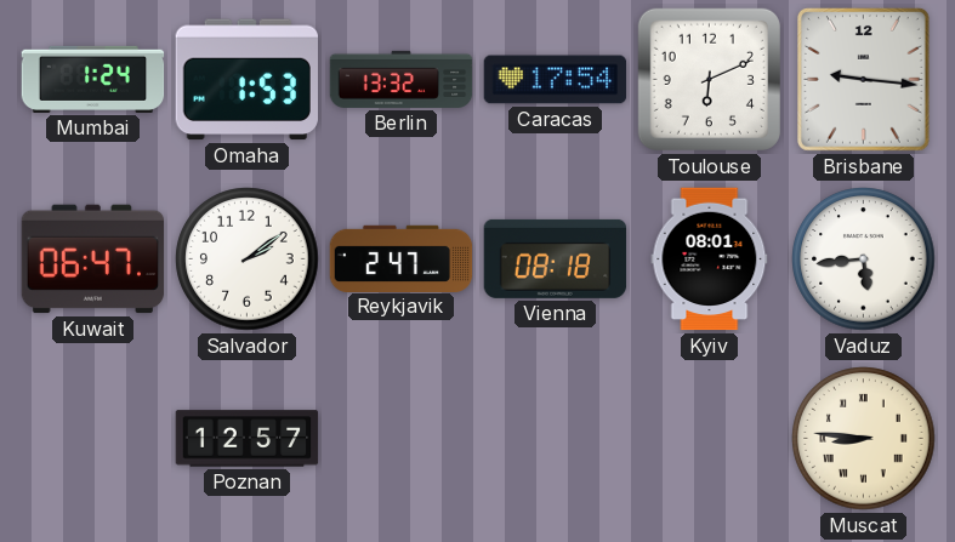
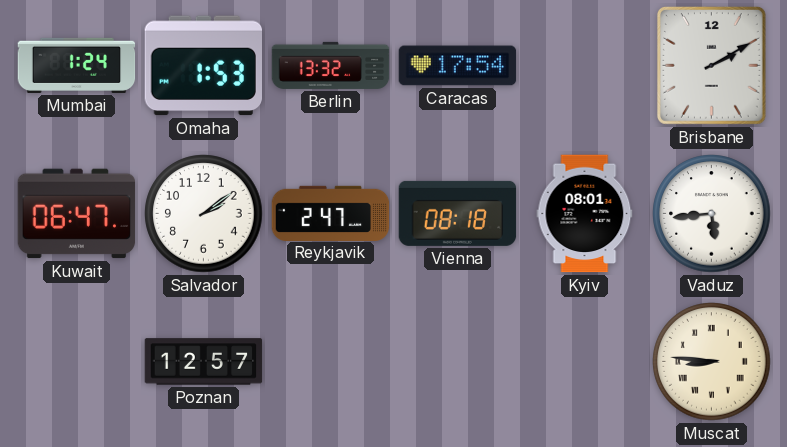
Toulouse: 6:11 -> none
Brisbane: 9:16 -> 2:10
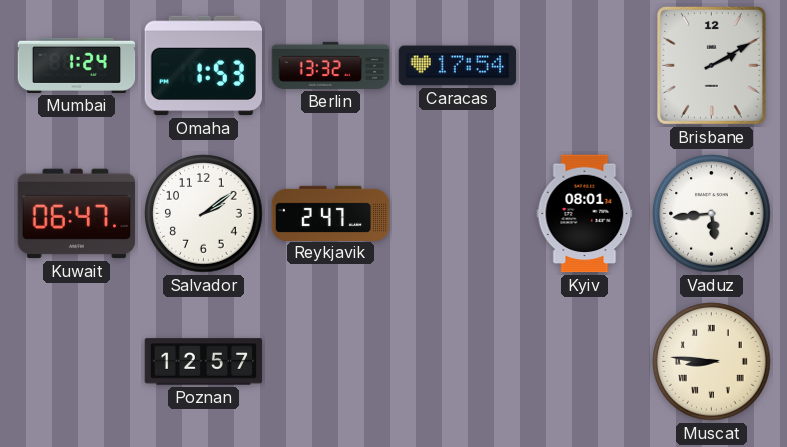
Vienna: 08:18 -> none
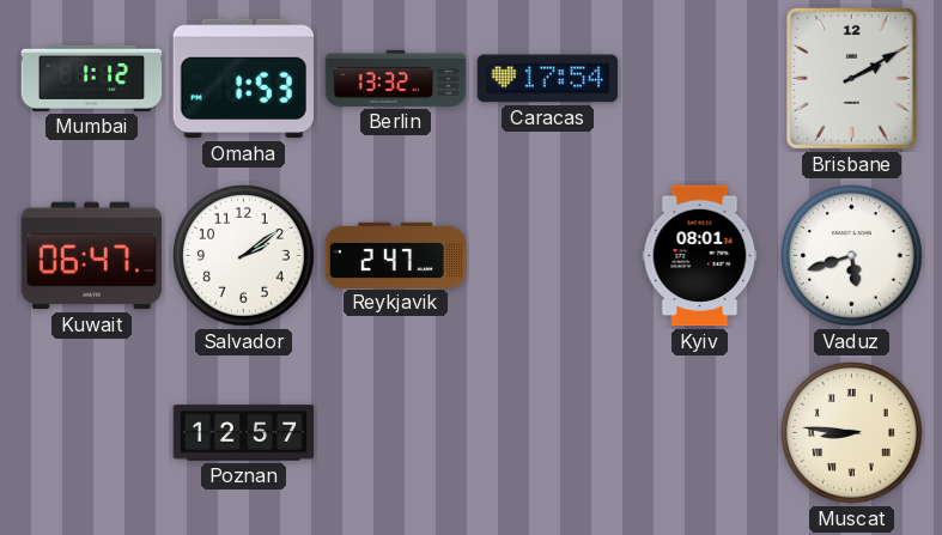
Mumbai: 1:24 -> 1:12
Vaduz: 5:44 -> 5:42
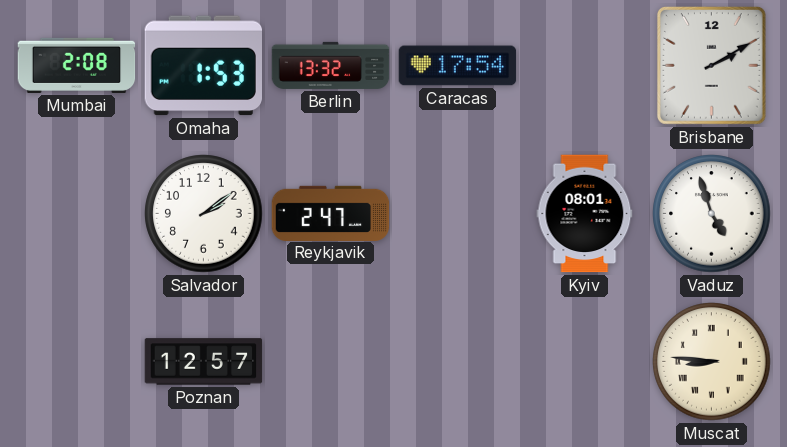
Mumbai: 1:12 -> 2:08
Kuwait: 06:47 -> none
Vaduz: 5:42 -> 4:57
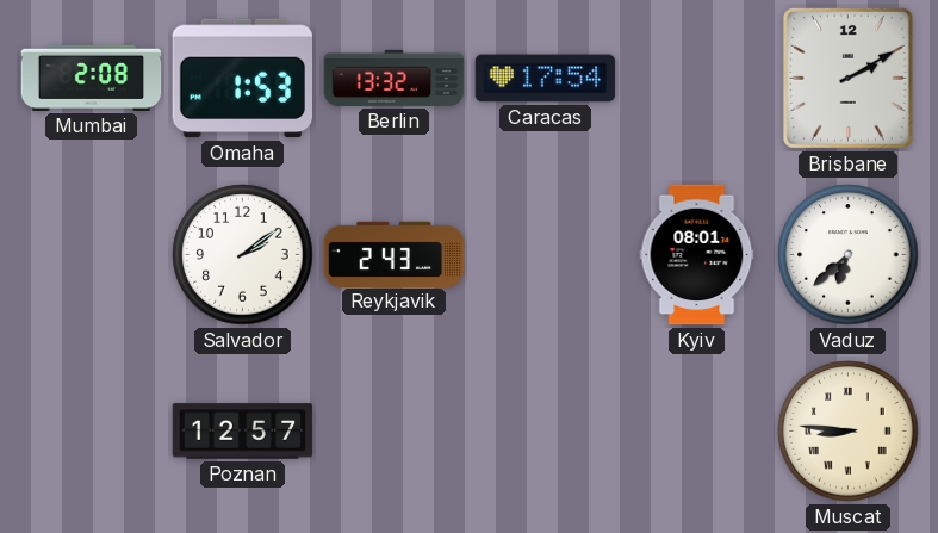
Reykjavik: 2:47 -> 2:43
Vaduz: 4:57 -> 6:38
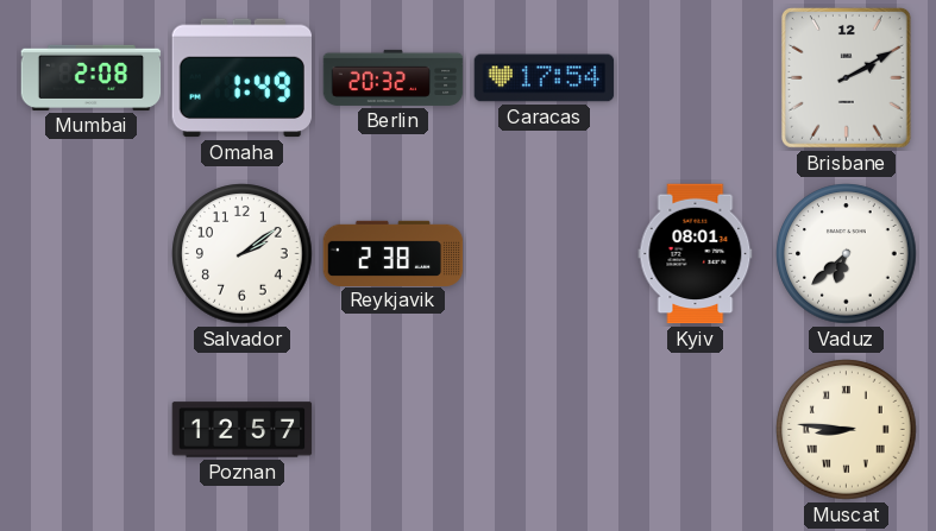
Omaha: 1:53 -> 1:49
Berlin: 13:32 -> 20:32
Reykjavik: 2:43 -> 2:38
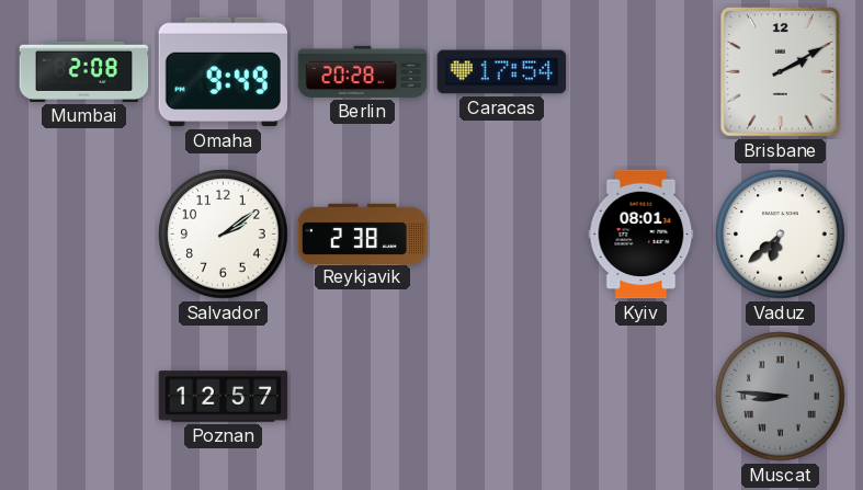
Omaha: 1:49 -> 9:49
Berlin: 20:32 -> 20:28
Muscat dial: cream -> grey
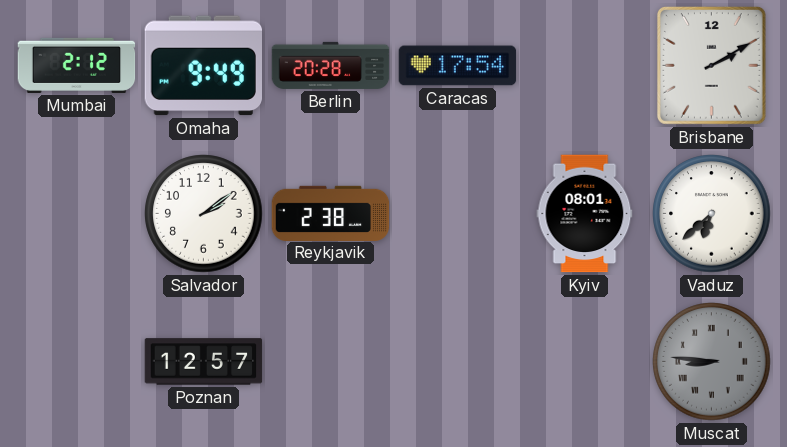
Mumbai: 2:08 -> 2:12
